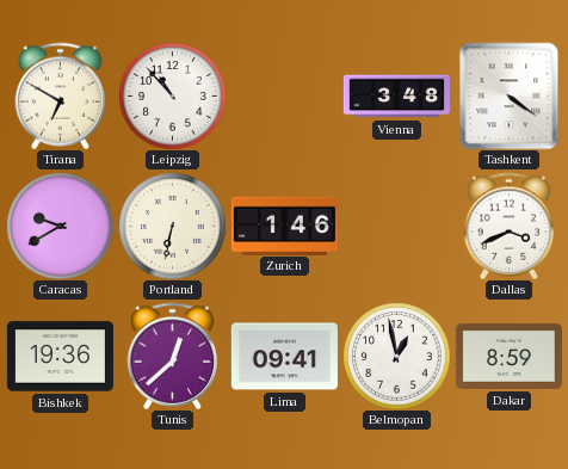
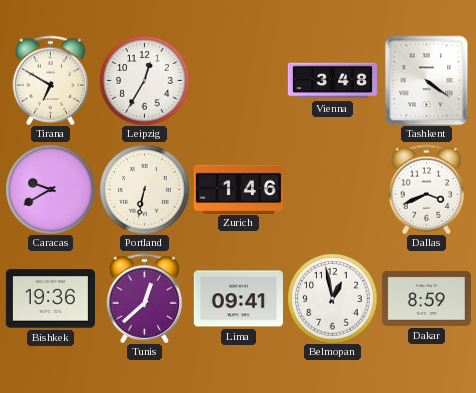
Leipzig: 10:53 -> 12:35
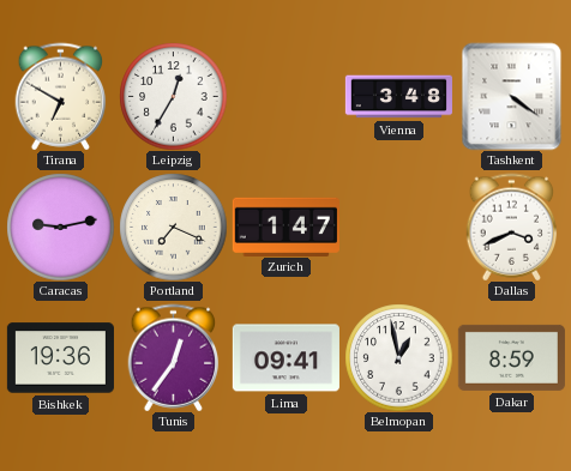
Caracas: 9:40 -> 9:13
Portland: 6:32 -> 7:19
Zurich: 1:46 -> 1:47
Tunis: 12:38 -> 12:36
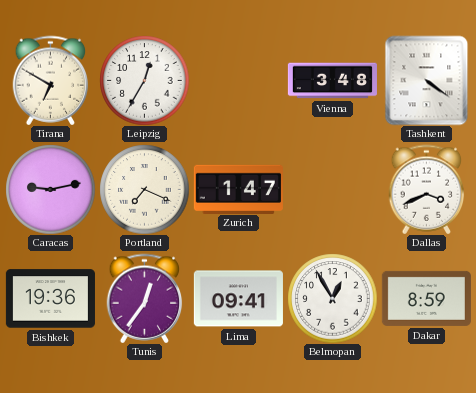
Belmopan: 12:58 -> 12:55
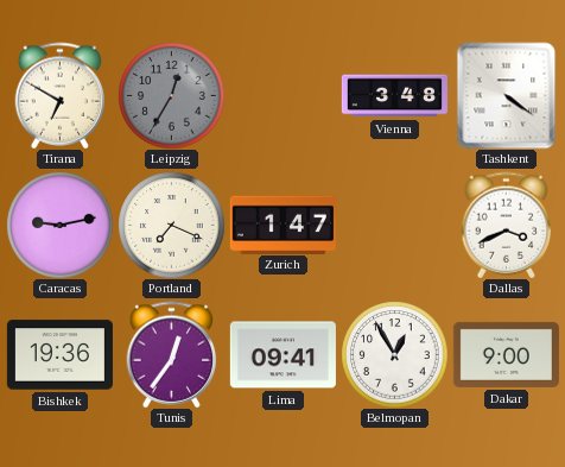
Leipzig dial: white -> grey
Dakar: 8:59 -> 9:00
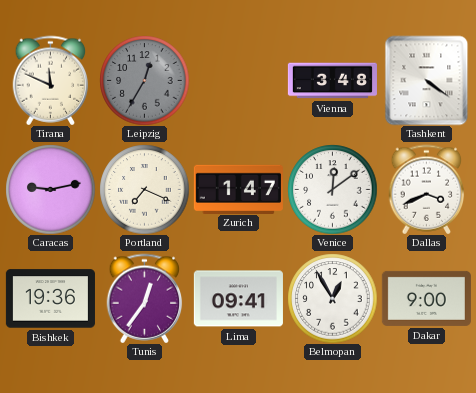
Tirana: 6:50 -> 11:49
Venice: none -> 12:09
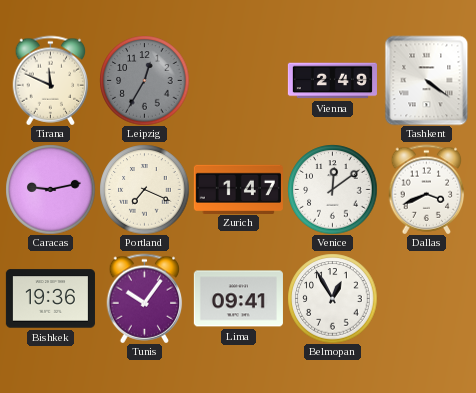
Vienna: 3:48 -> 2:49
Tunis: 12:36 -> 10:06
Dakar: 9:00 -> none
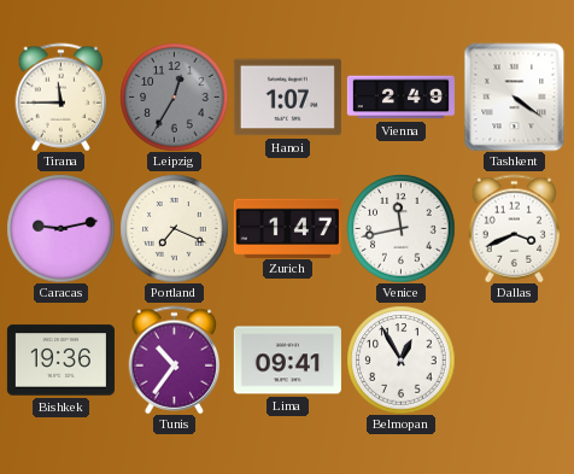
Tirana: 11:49 -> 11:45
Hanoi: none -> 1:07
Venice: 12:09 -> 11:43
Tunis: 10:06 -> 10:36
